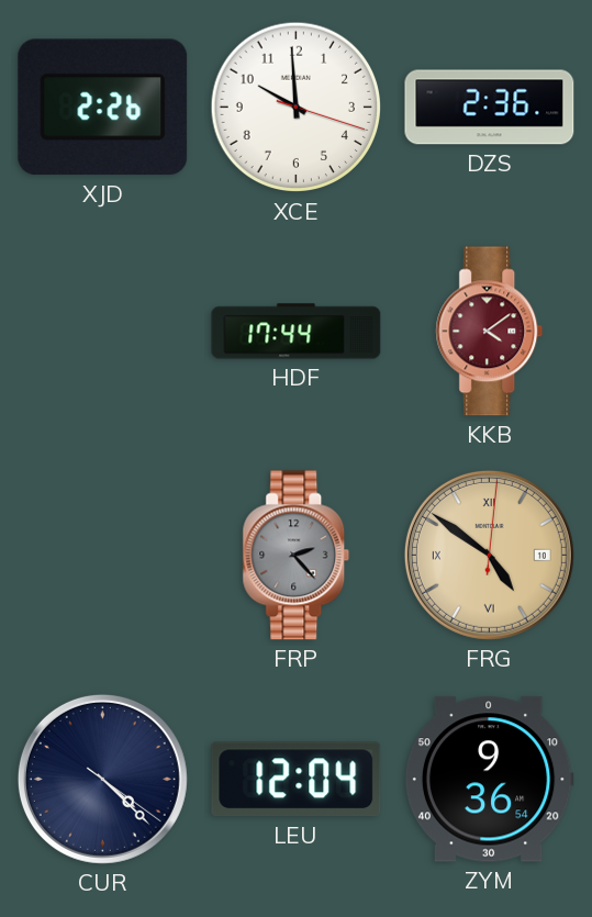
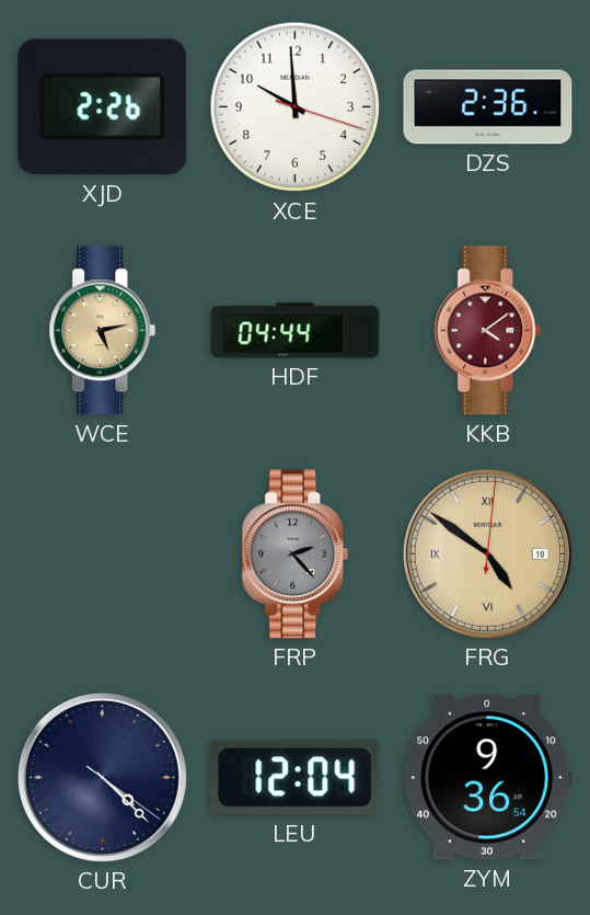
WCE: none -> 5:13
HDF: 17:44 -> 04:44
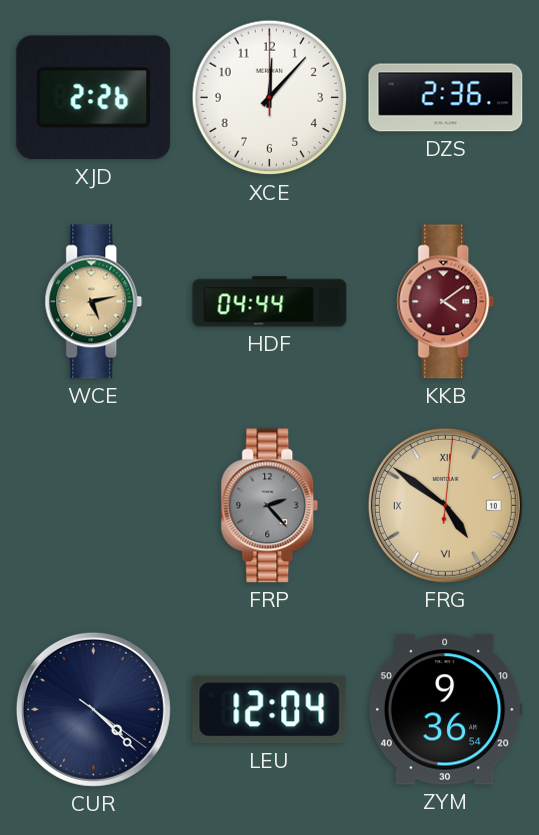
XCE: 9:59 -> 12:07
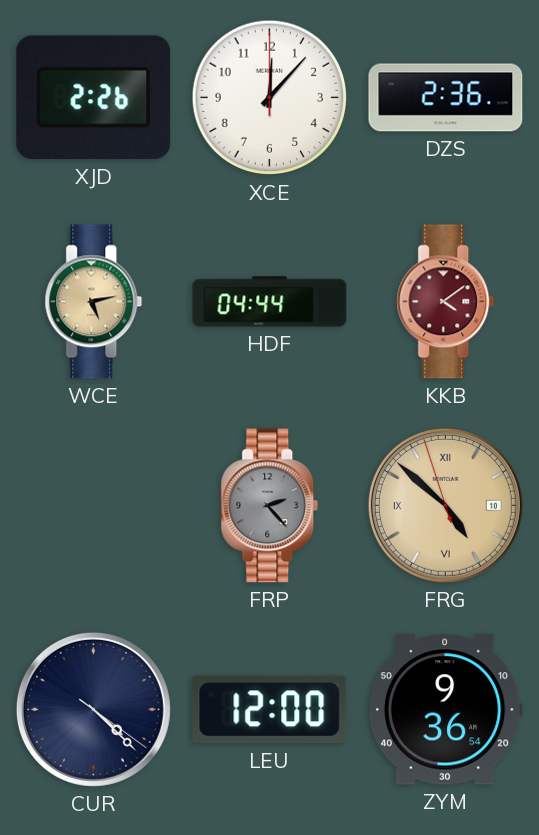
FRG: 4:51:01 -> 4:51:57
LEU: 12:04 -> 12:00
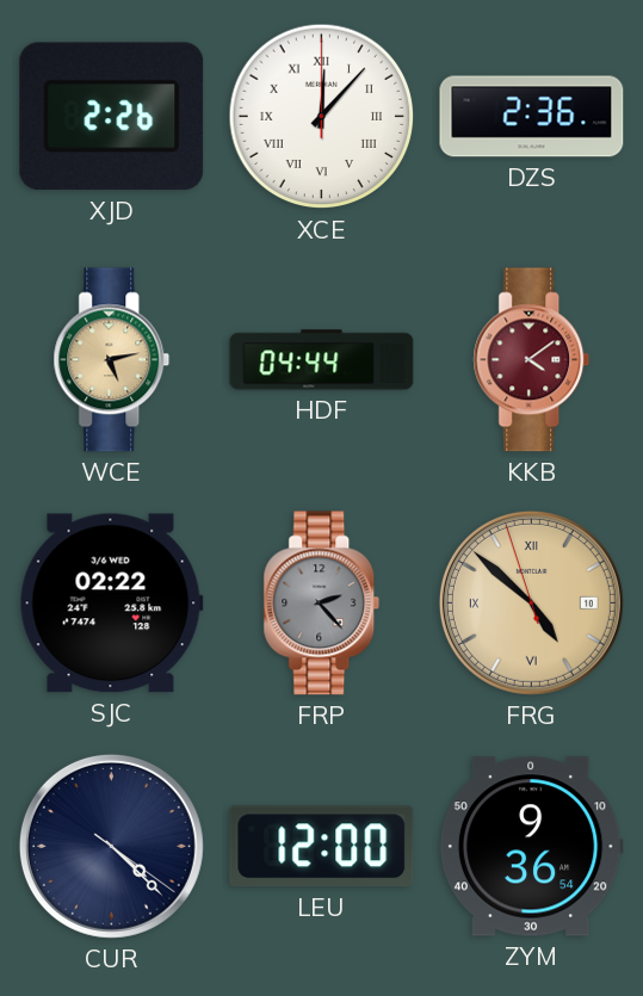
XCE numerals: Arabic -> Roman
SJC: none -> 02:22
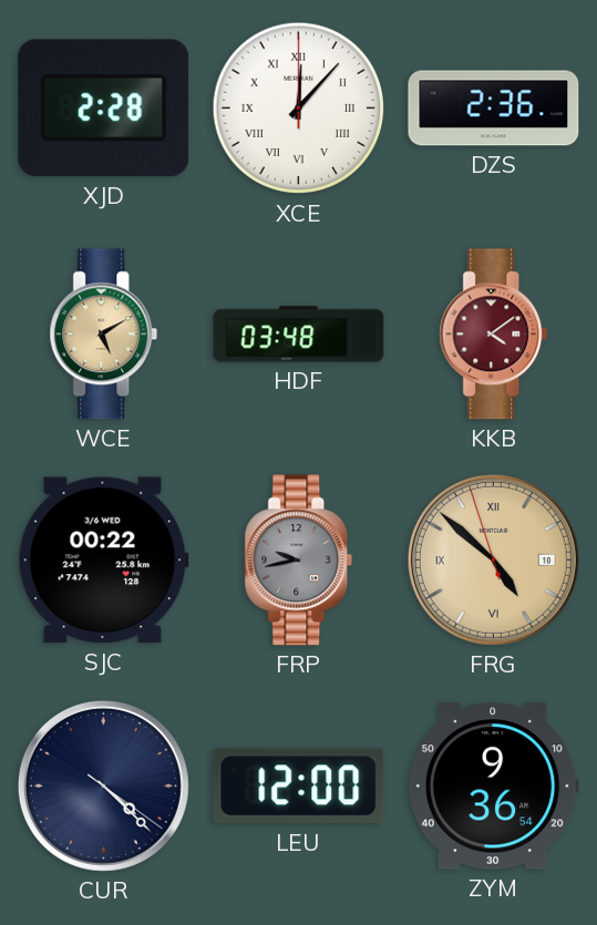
XJD: 2:26 -> 2:28
WCE: 5:13 -> 5:10
HDF: 04:44 -> 03:48
SJC: 02:22 -> 00:22
FRP: 2:23 -> 9:43
